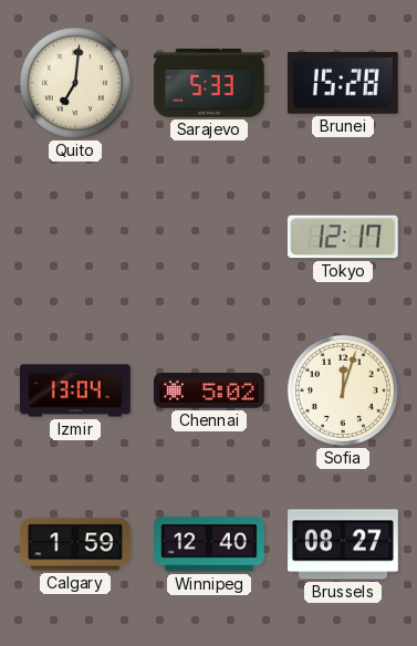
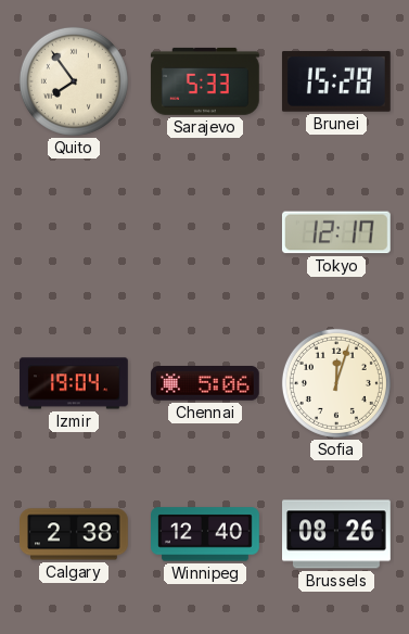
Quito: 7:01 -> 7:54
Izmir: 13:04 -> 19:04
Chennai: 5:02 -> 5:06
Calgary: 1:59 -> 2:38
Brussels: 08:27 -> 08:26
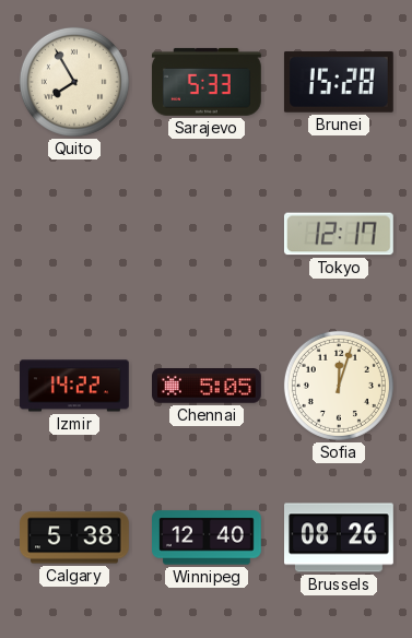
Quito: 7:54 -> 7:55
Izmir: 19:04 -> 14:22
Chennai: 5:06 -> 5:05
Calgary: 2:38 -> 5:38
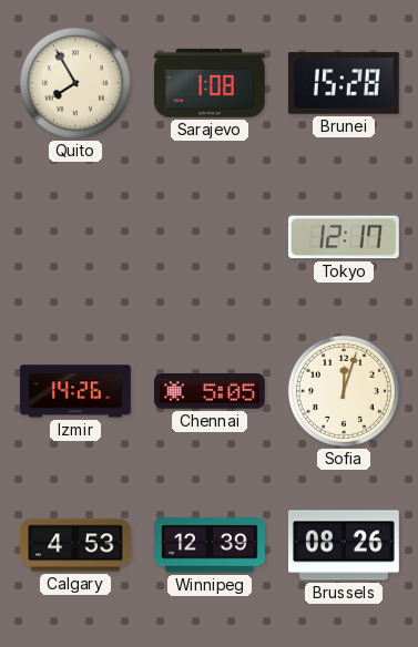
Sarajevo: 5:33 -> 1:08
Izmir: 14:22 -> 14:26
Calgary: 5:38 -> 4:53
Winnipeg: 12:40 -> 12:39
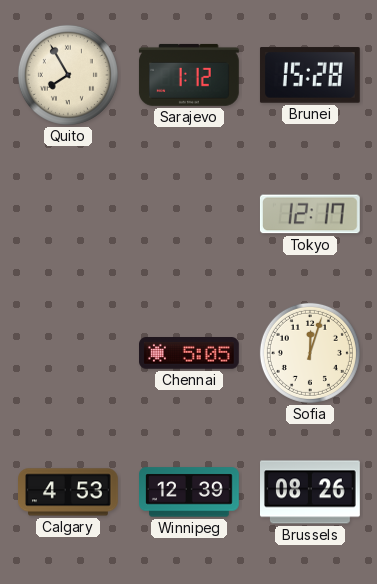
Sarajevo: 1:08 -> 1:12
Izmir: 14:26 -> none
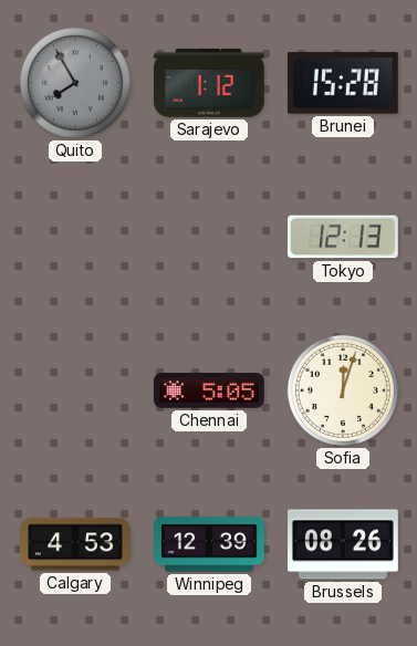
Quito dial: cream -> grey
Tokyo: 12:17 -> 12:13
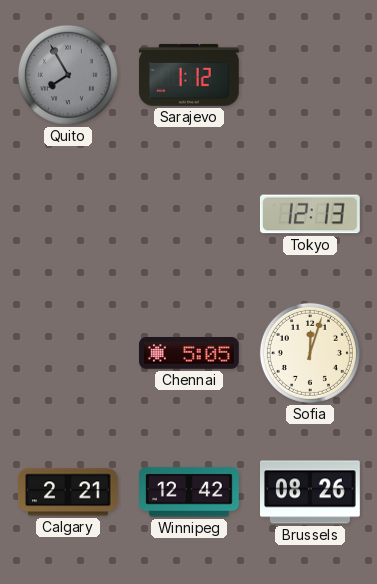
Brunei: 15:28 -> none
Calgary: 4:53 -> 2:21
Winnipeg: 12:39 -> 12:42
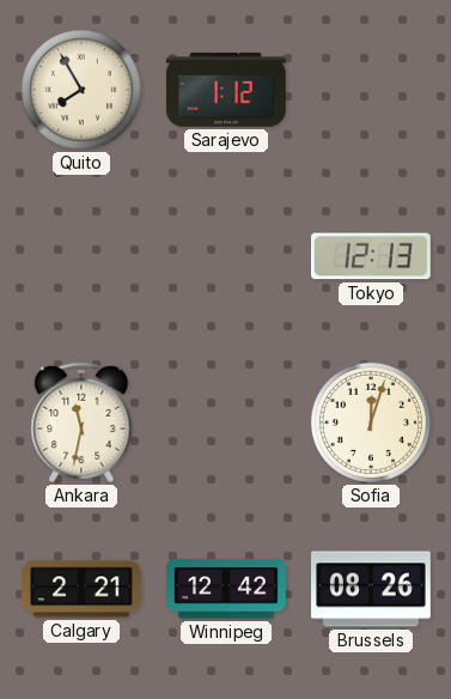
Quito dial: grey -> cream
Ankara: none -> 11:32
Chennai: 5:05 -> none
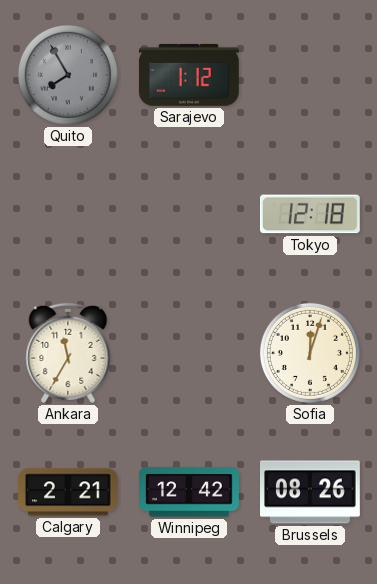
Quito dial: cream -> grey
Tokyo: 12:13 -> 12:18
Ankara: 11:32 -> 11:35
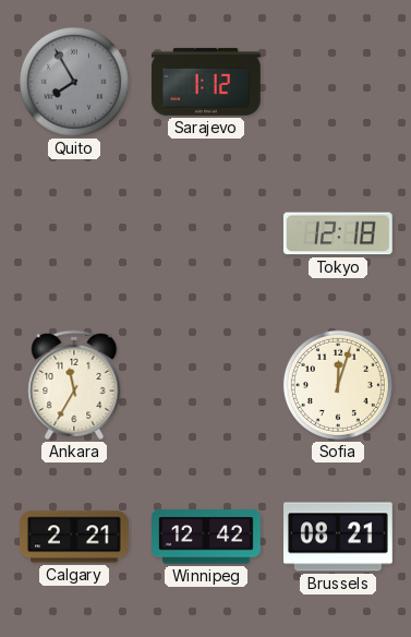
Brussels: 08:26 -> 08:21
